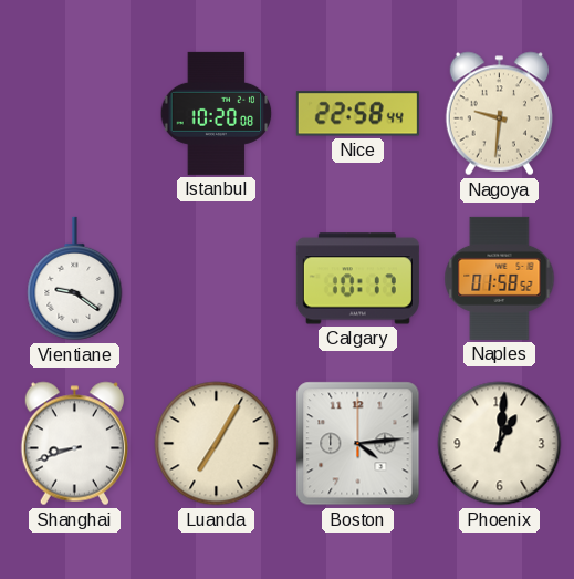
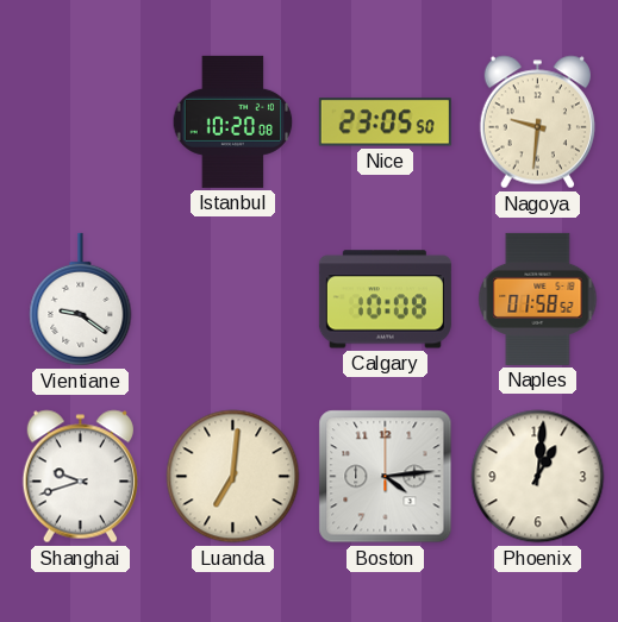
Nice: 22:58 -> 23:05
Calgary: 10:17 -> 10:08
Shanghai: 8:42 -> 9:42
Luanda: 7:05 -> 7:01
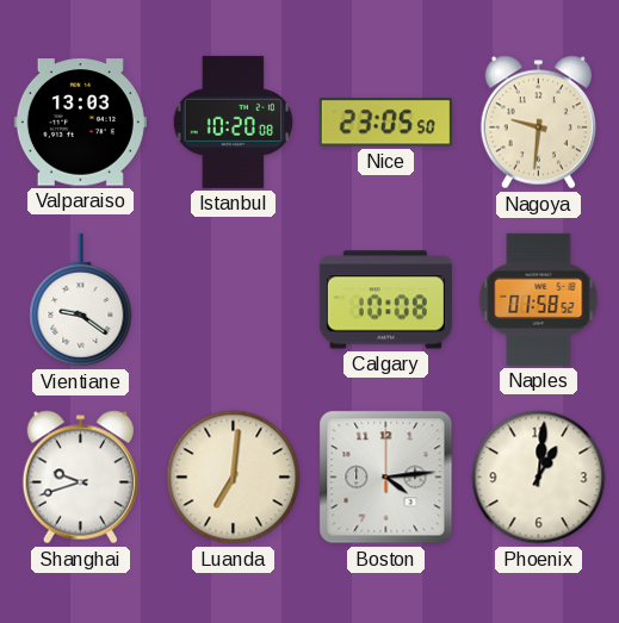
Valparaiso: none -> 13:03
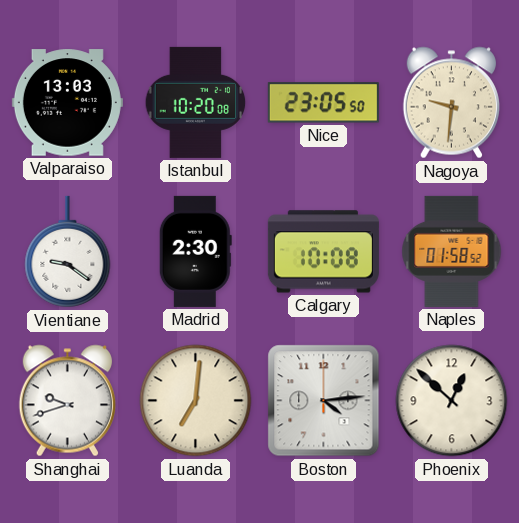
Madrid: none -> 2:30
Phoenix: 1:01 -> 12:52
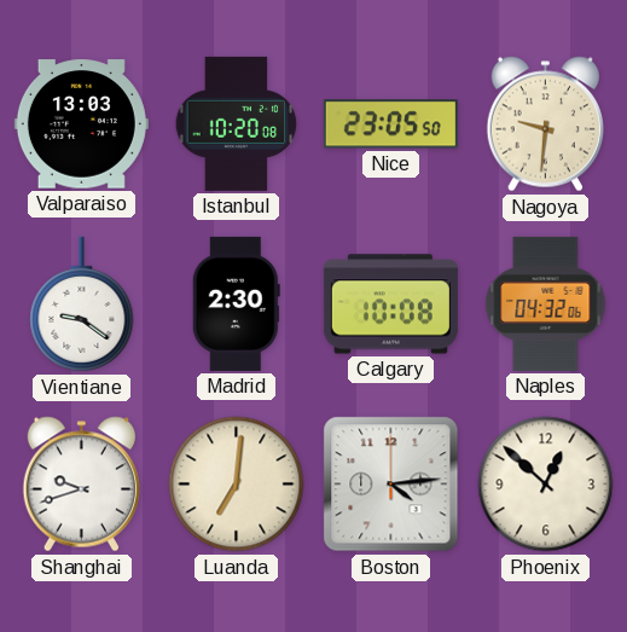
Naples: 01:58 -> 04:32
